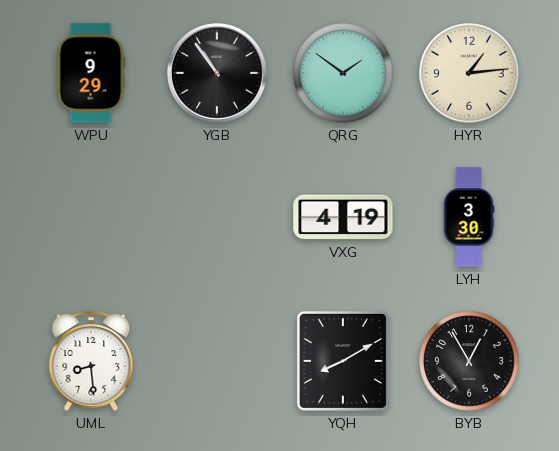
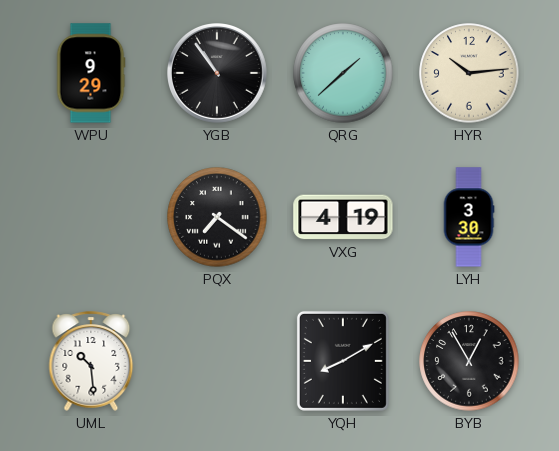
QRG: 1:51 -> 1:38
HYR: 1:14 -> 10:14
PQX: none -> 7:21
UML: 8:29 -> 10:29
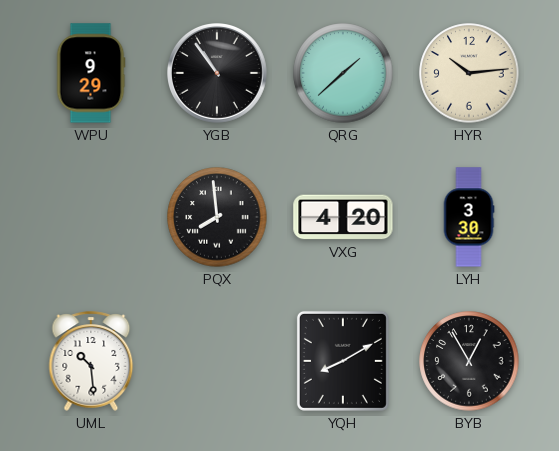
PQX: 7:21 -> 7:59
VXG: 4:19 -> 4:20
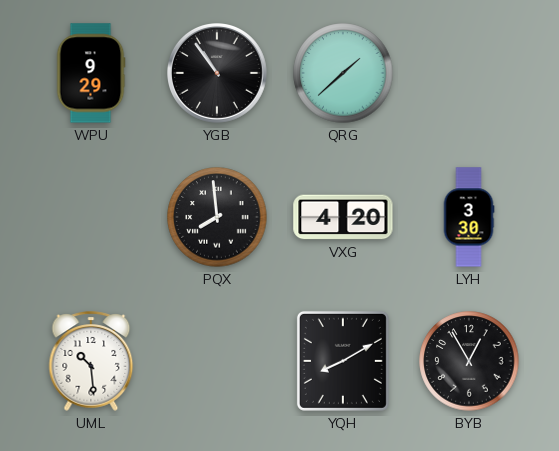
HYR: 10:14 -> none
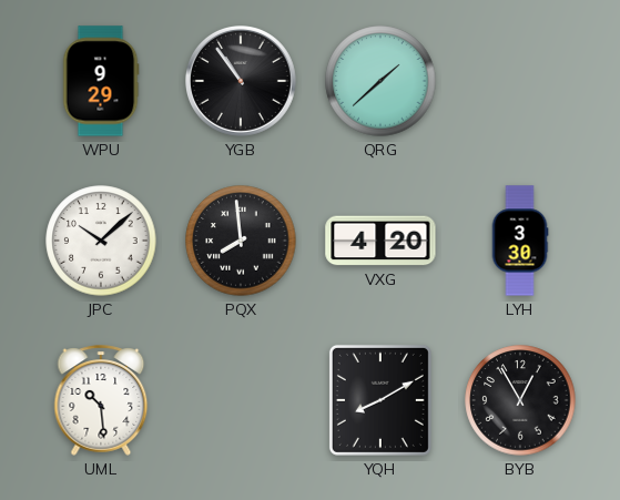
JPC: none -> 10:08
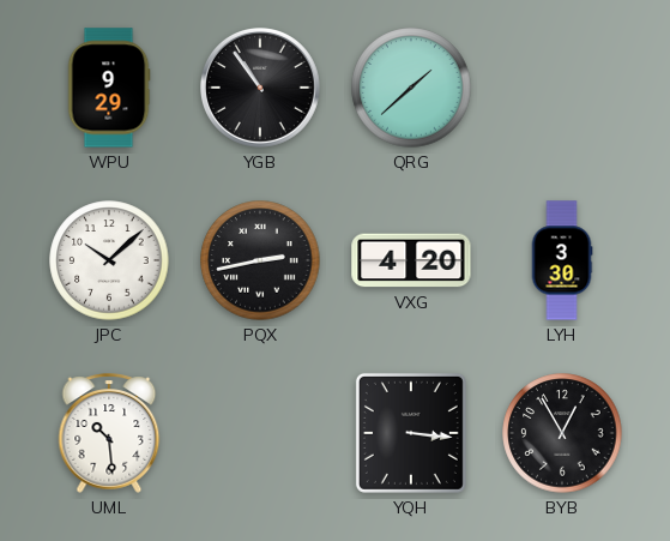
PQX: 7:59 -> 2:43
YQH: 8:10 -> 3:16
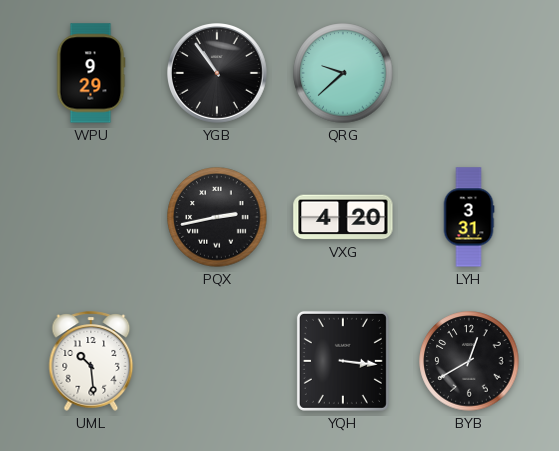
QRG: 1:38 -> 9:38
JPC: 10:08 -> none
LYH: 3:30 -> 3:31
BYB: 12:55 -> 12:40
